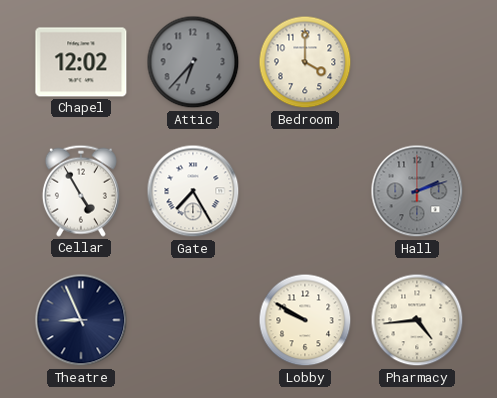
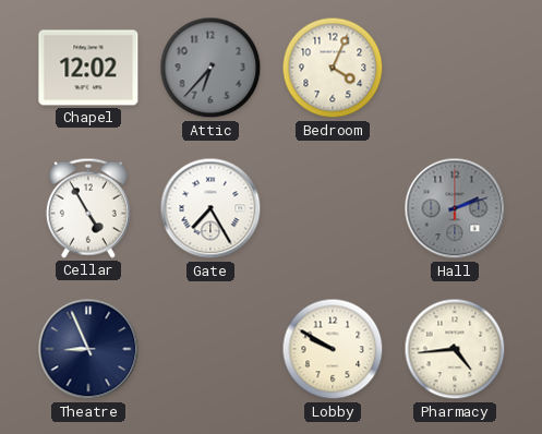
Bedroom: 4:00 -> 4:04
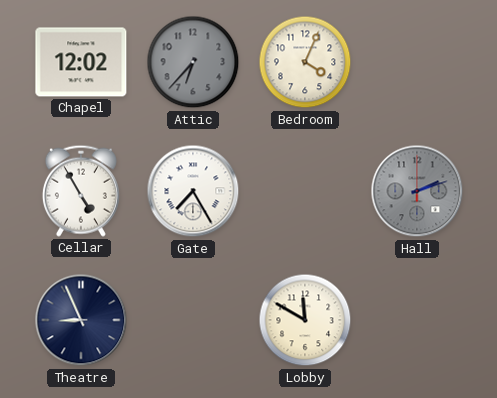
Lobby: 9:50 -> 11:50
Pharmacy: 4:44 -> none
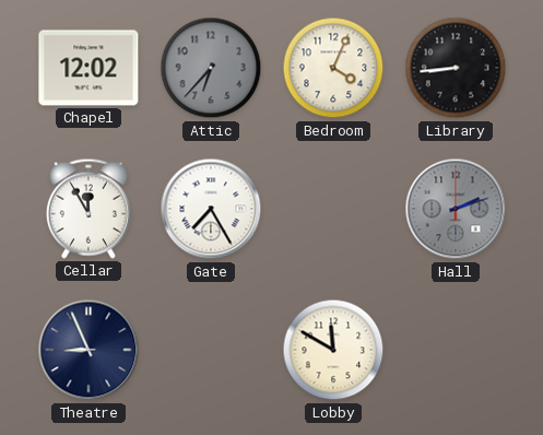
Library: none -> 8:44
Cellar: 4:55 -> 11:55
